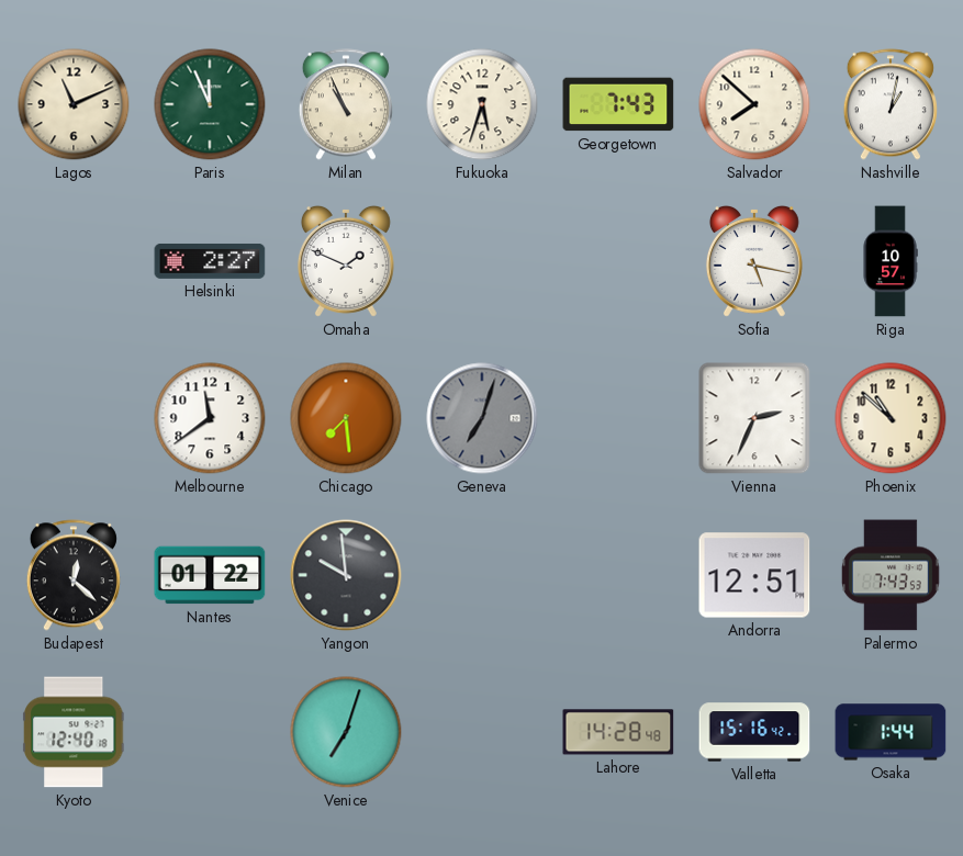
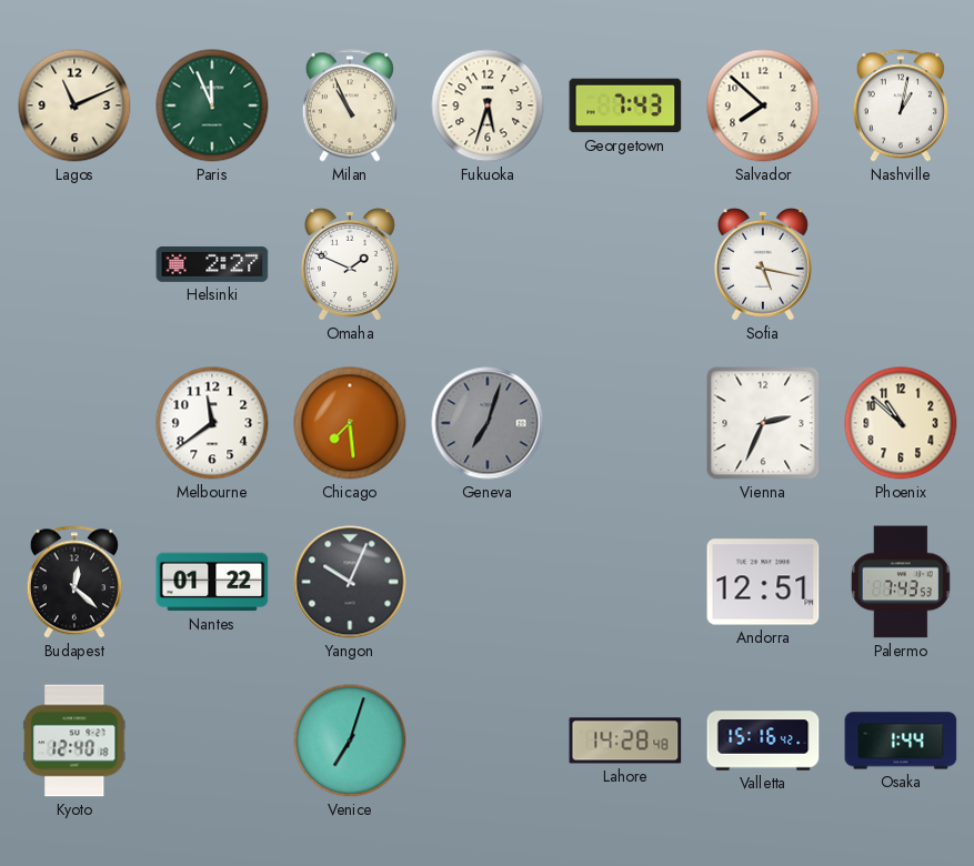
Riga: 10:57 -> none
Yangon: 9:59 -> 10:04
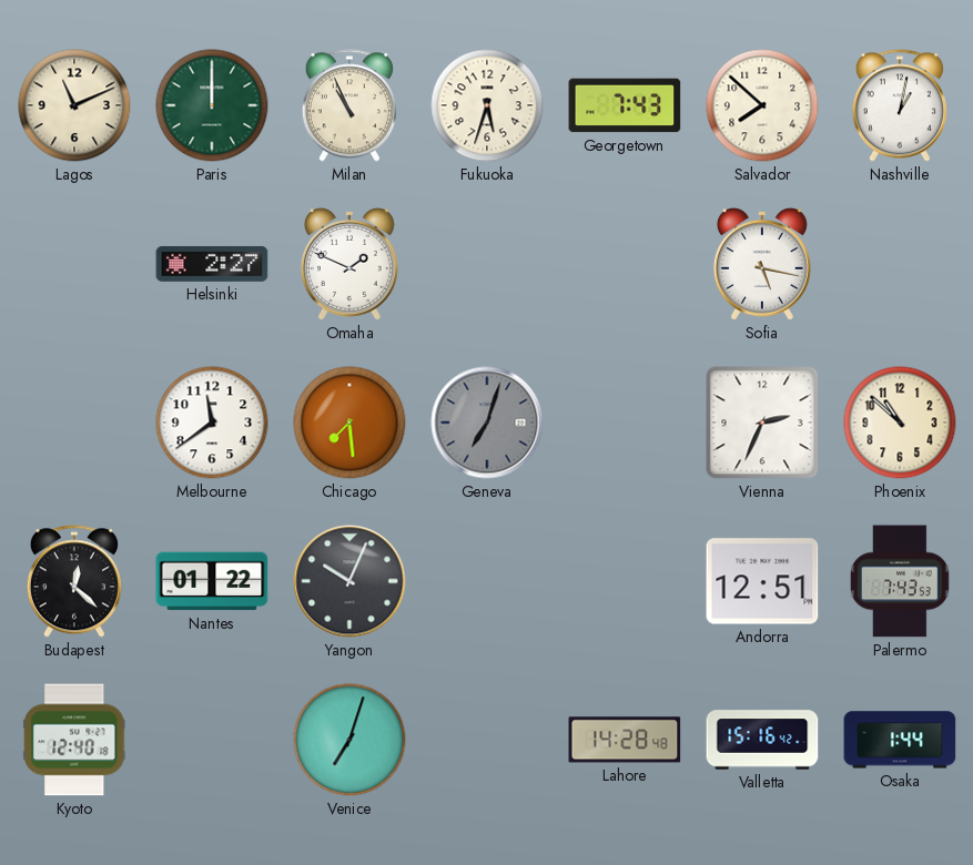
Paris: 11:56 -> 12:00
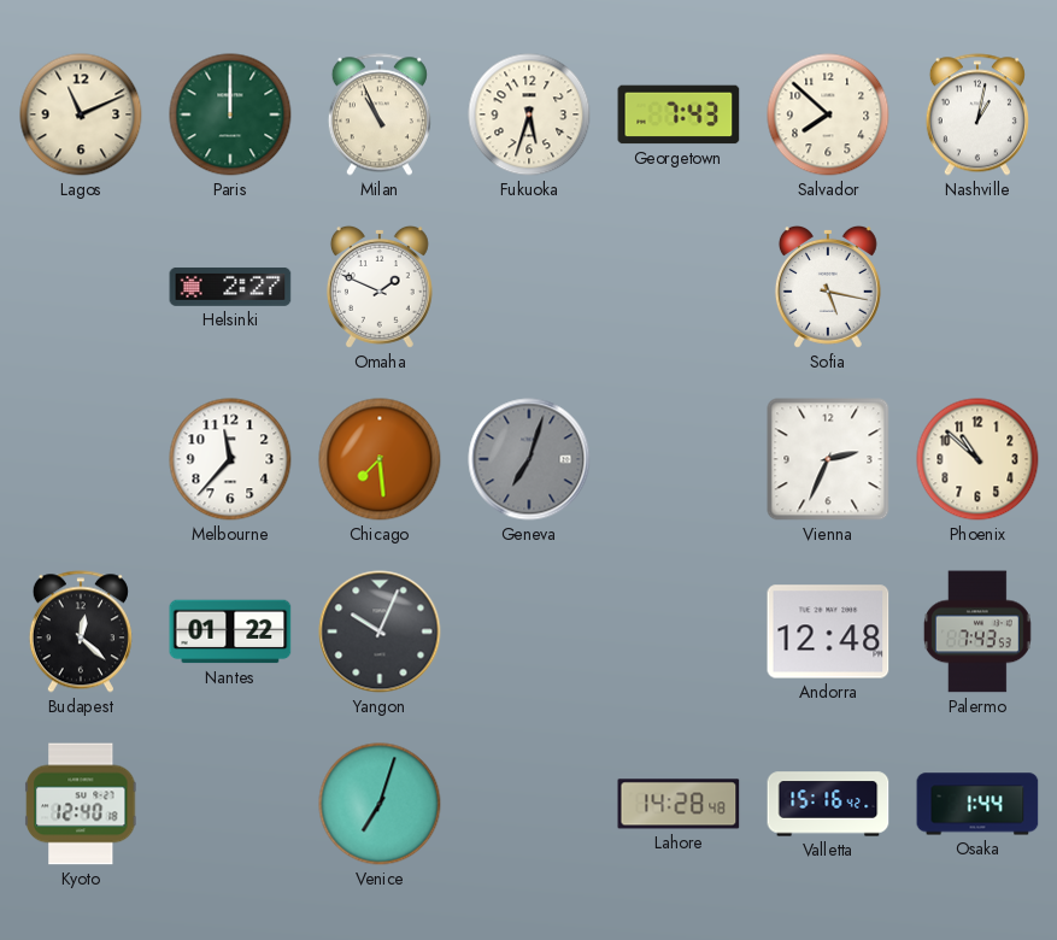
Melbourne: 11:39 -> 11:37
Andorra: 12:51 -> 12:48
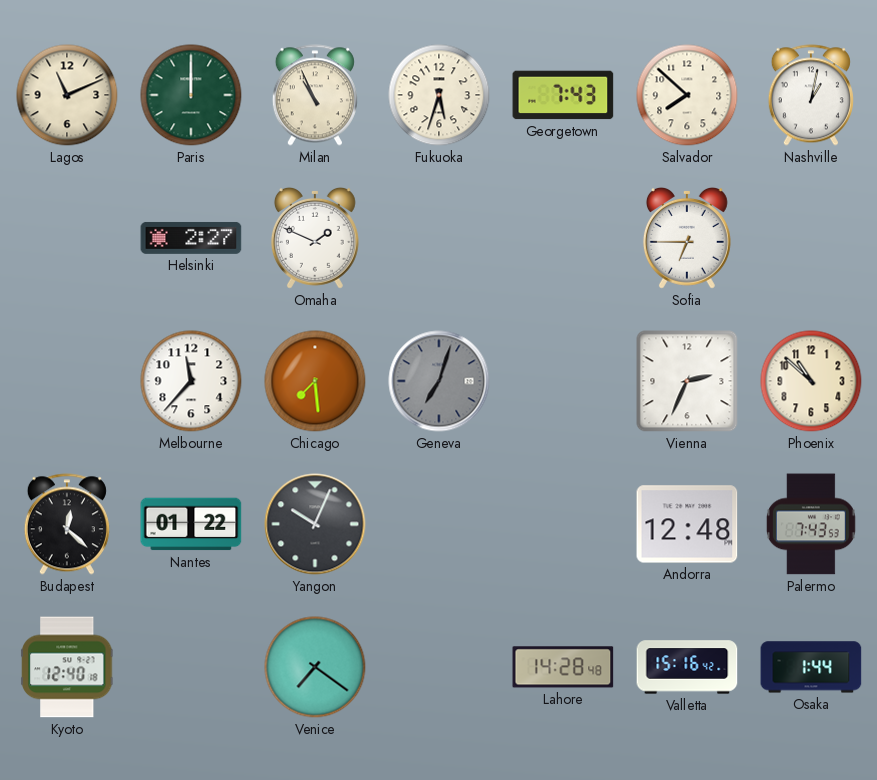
Sofia: 5:17 -> 6:45
Venice: 7:03 -> 7:21
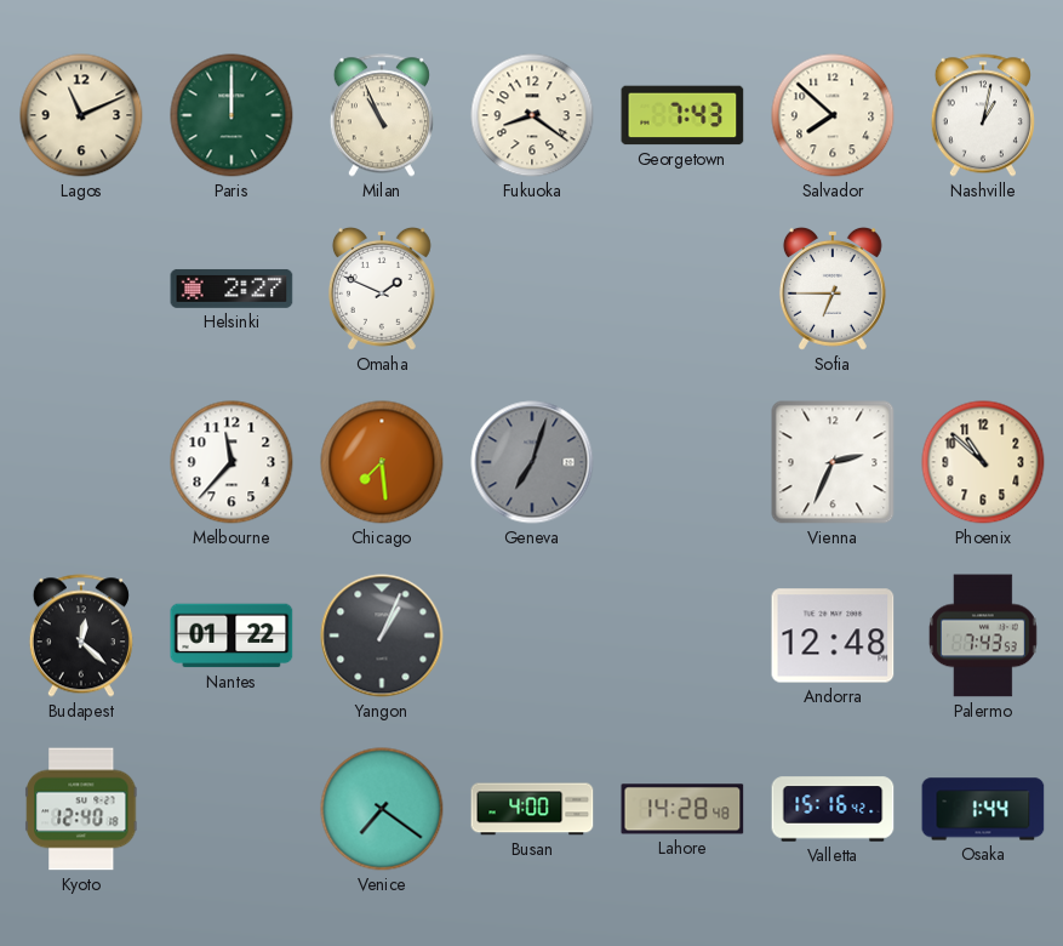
Fukuoka: 5:33 -> 8:21
Yangon: 10:04 -> 1:04
Busan: none -> 4:00
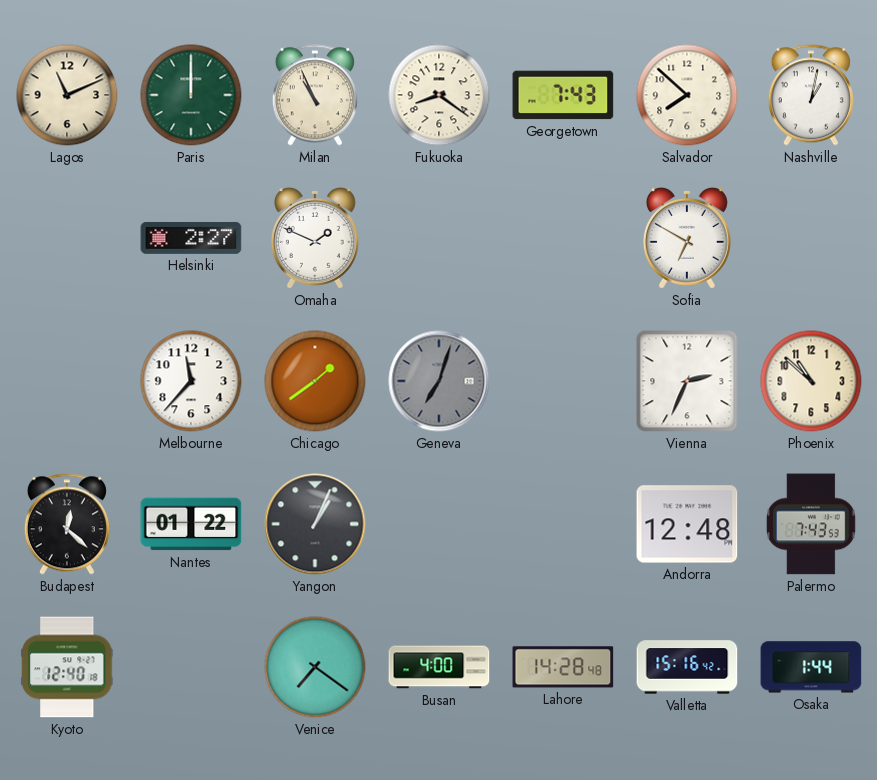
Sofia: 6:45 -> 6:50
Chicago: 7:29 -> 1:39
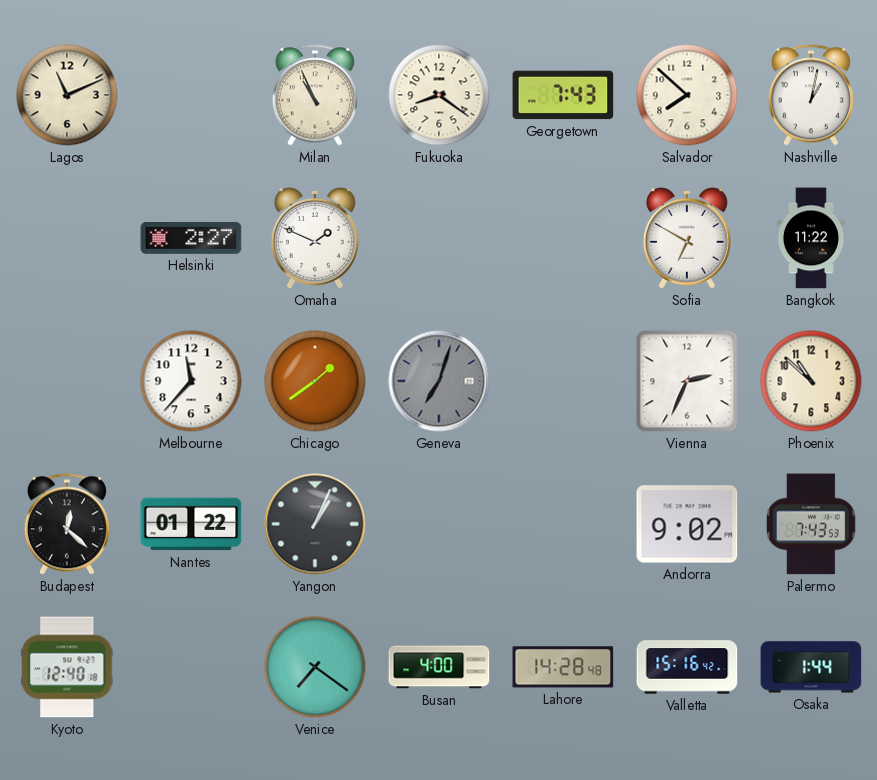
Paris: 12:00 -> none
Bangkok: none -> 11:22
Andorra: 12:48 -> 9:02
